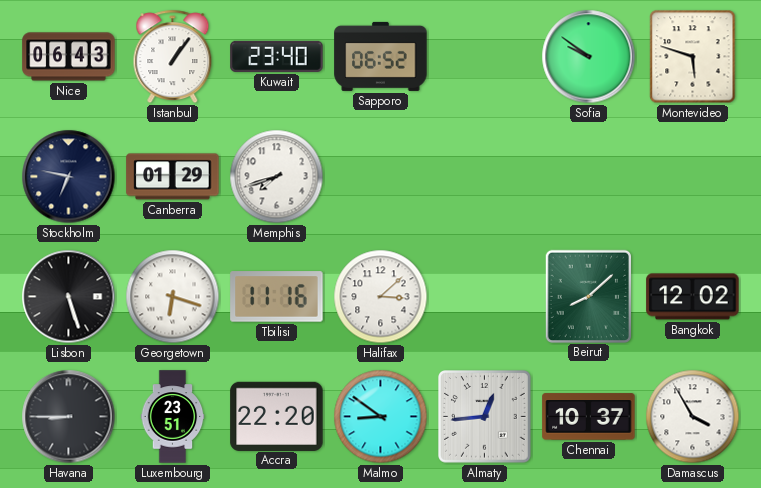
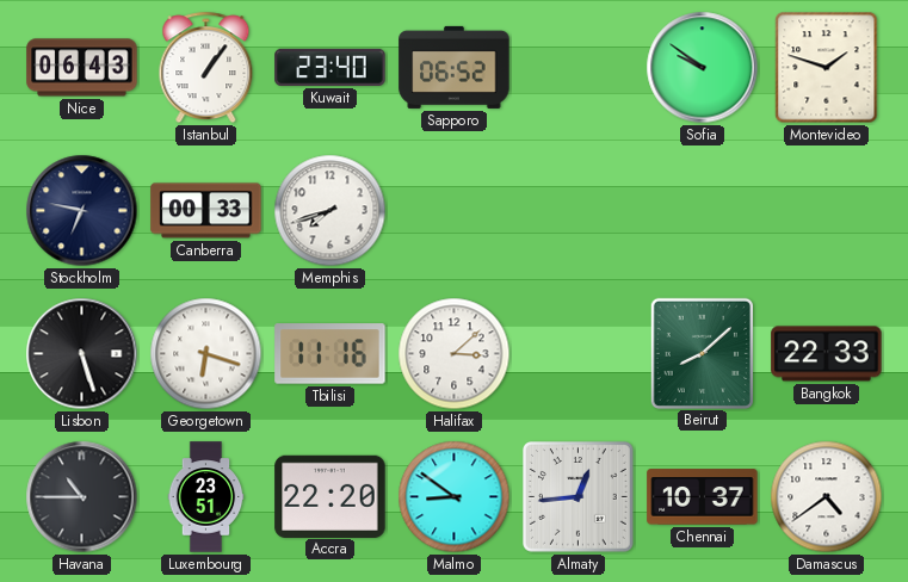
Montevideo: 5:48 -> 1:48
Canberra: 01:29 -> 00:33
Bangkok: 12:02 -> 22:33
Havana: 8:45 -> 10:45
Damascus: 3:55 -> 4:39
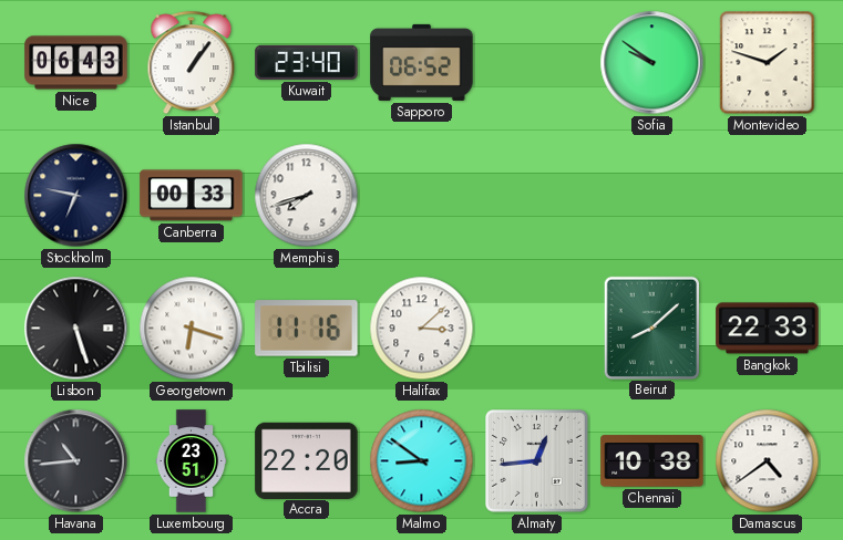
Havana: 10:45 -> 10:44
Chennai: 10:37 -> 10:38
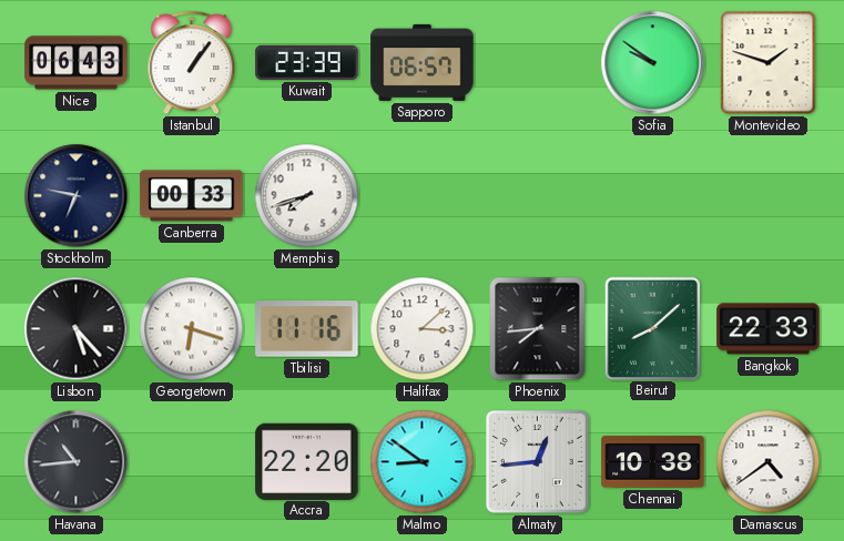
Kuwait: 23:40 -> 23:39
Sapporo: 06:52 -> 06:57
Lisbon: 5:27 -> 5:23
Phoenix: none -> 7:44
Luxembourg: 23:51 -> none
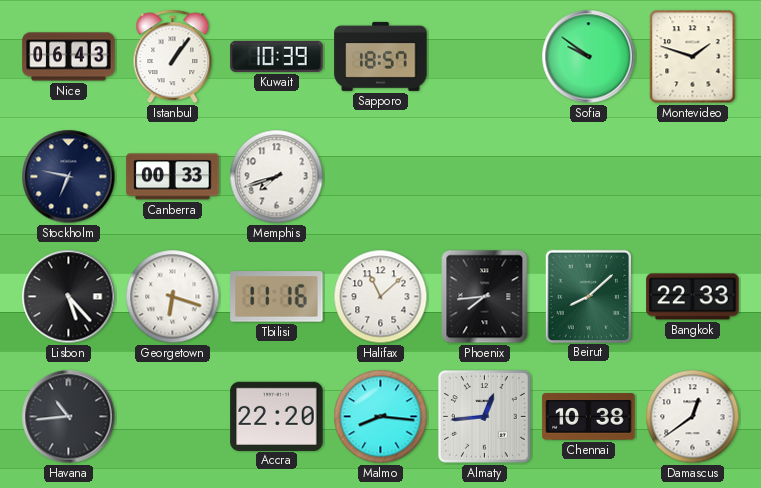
Kuwait: 23:39 -> 10:39
Sapporo: 06:57 -> 18:57
Halifax: 3:08 -> 11:08
Malmo: 8:51 -> 8:16
Damascus: 4:39 -> 12:39
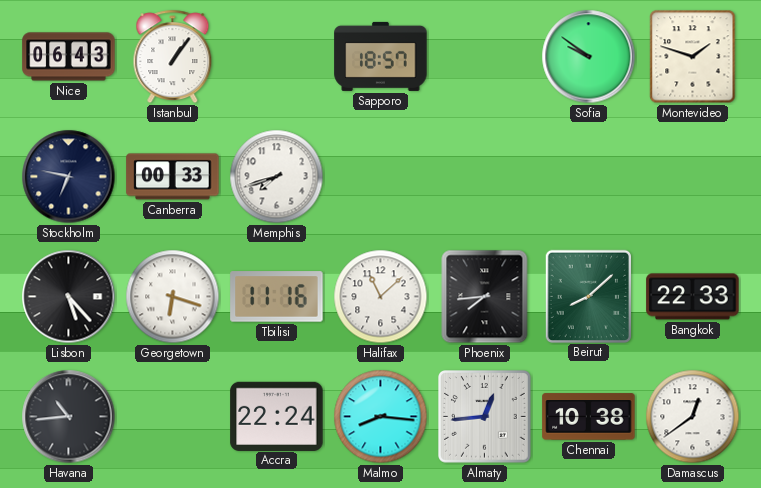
Kuwait: 10:39 -> none
Accra: 22:20 -> 22:24
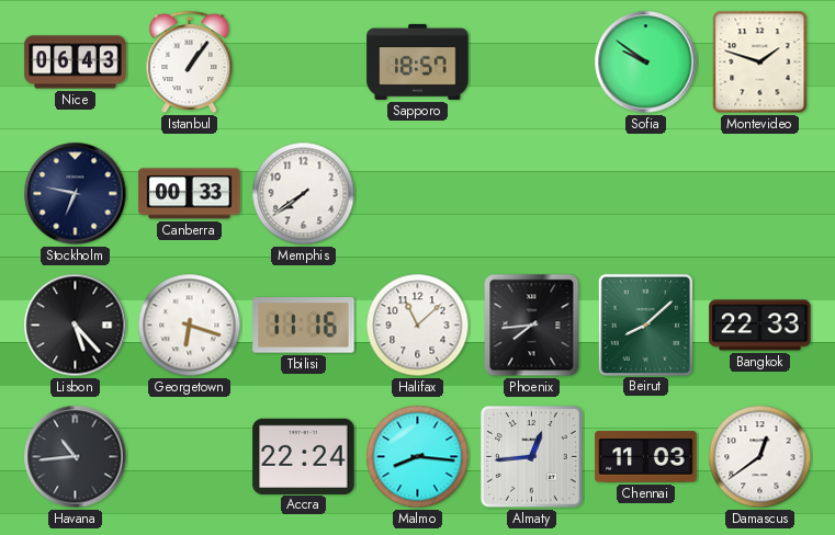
Memphis: 7:42 -> 7:39
Chennai: 10:38 -> 11:03
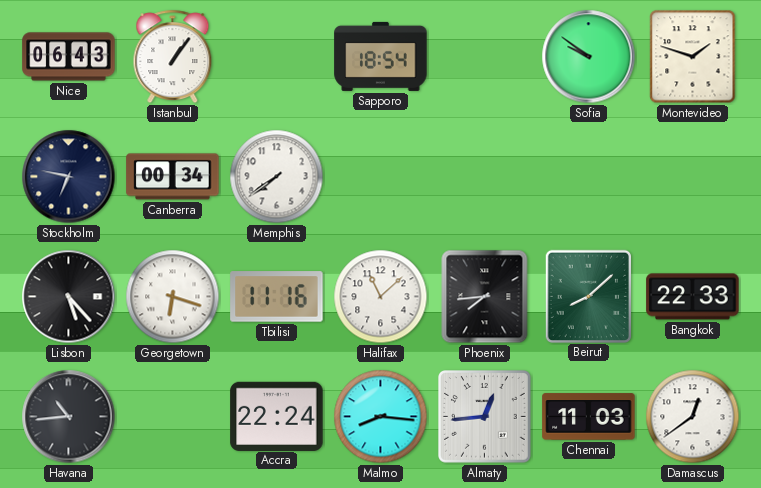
Sapporo: 18:57 -> 18:54
Canberra: 00:33 -> 00:34
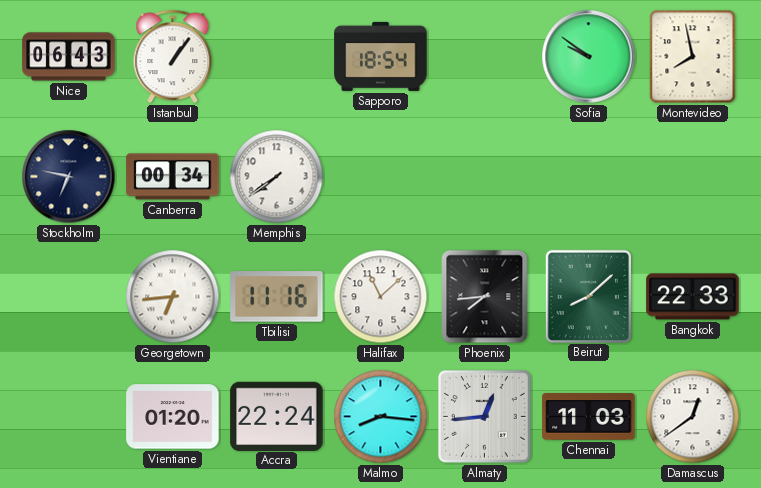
Montevideo: 1:48 -> 7:58
Lisbon: 5:23 -> none
Georgetown: 6:18 -> 6:44
Havana: 10:44 -> none
Vientiane: none -> 01:20
